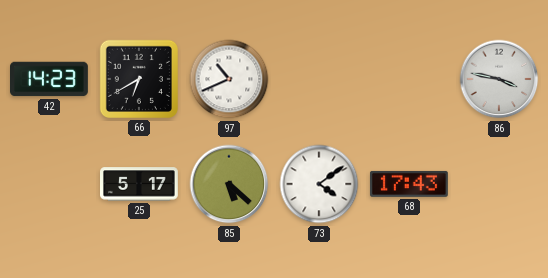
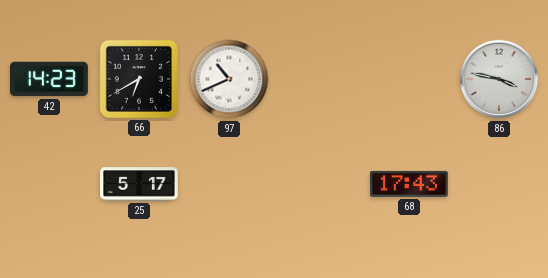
85: 5:22 -> none
73: 4:09 -> none
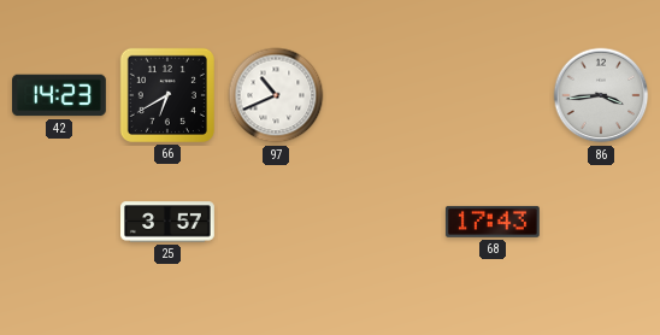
86: 3:47 -> 3:44
25: 5:17 -> 3:57
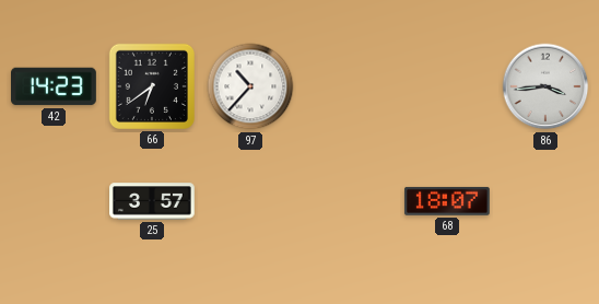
66: 6:40 -> 6:39
97: 10:41 -> 10:37
68: 17:43 -> 18:07
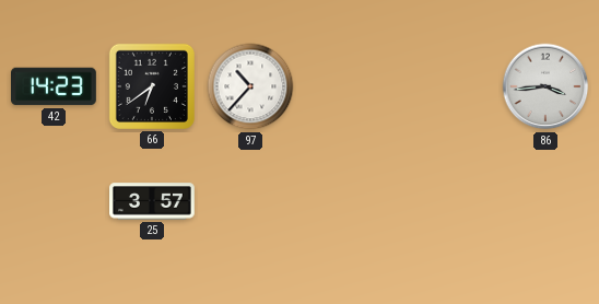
68: 18:07 -> none
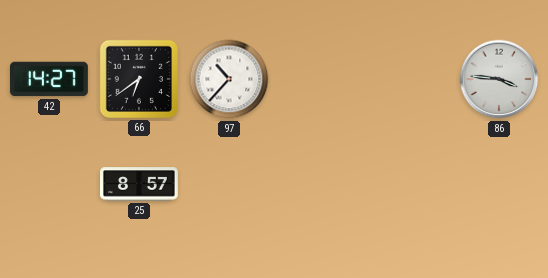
42: 14:23 -> 14:27
86: 3:44 -> 3:46
25: 3:57 -> 8:57
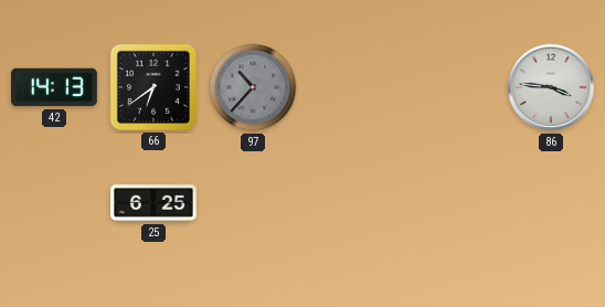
42: 14:27 -> 14:13
97 dial: white -> grey
25: 8:57 -> 6:25
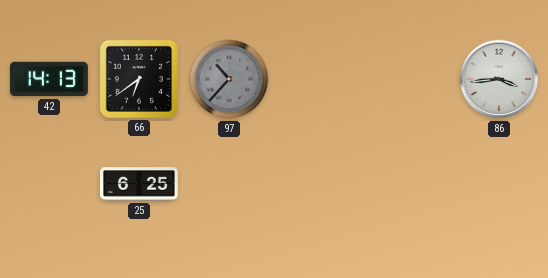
86: 3:46 -> 3:44
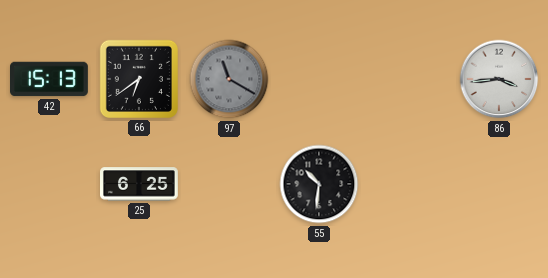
42: 14:13 -> 15:13
97: 10:37 -> 11:20
55: none -> 10:31
